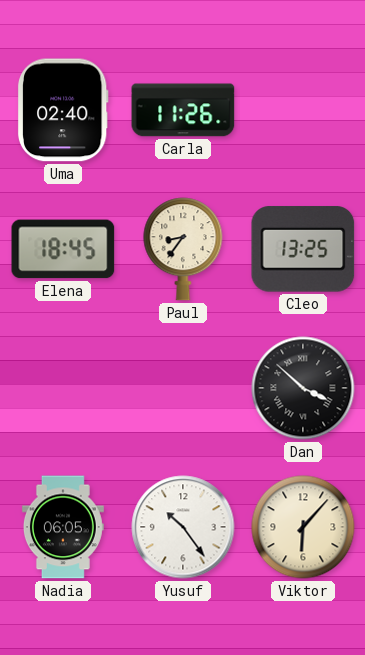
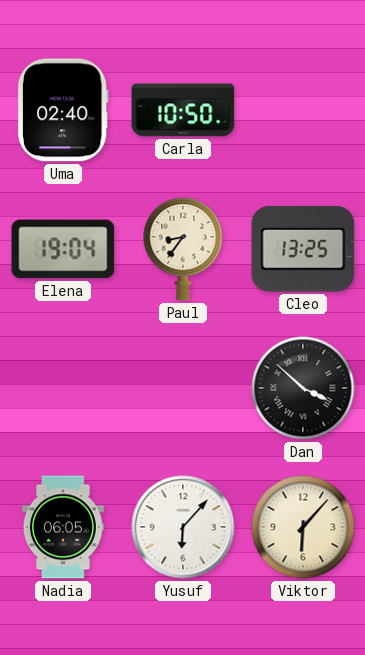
Carla: 11:26 -> 10:50
Elena: 18:45 -> 19:04
Yusuf: 10:24 -> 6:07
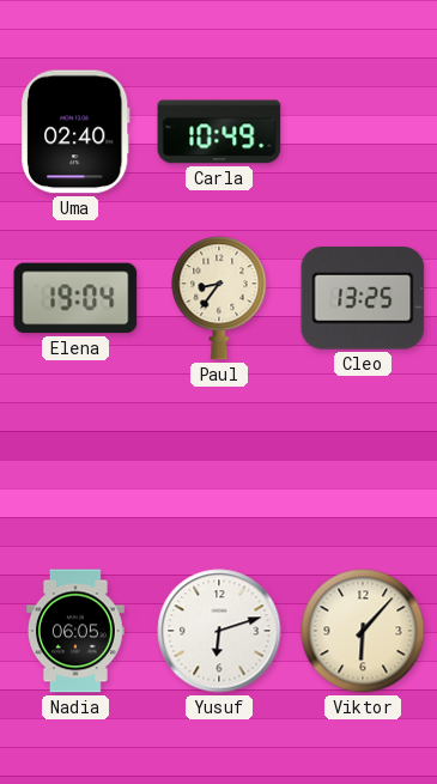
Carla: 10:50 -> 10:49
Dan: 3:52 -> none
Yusuf: 6:07 -> 6:12
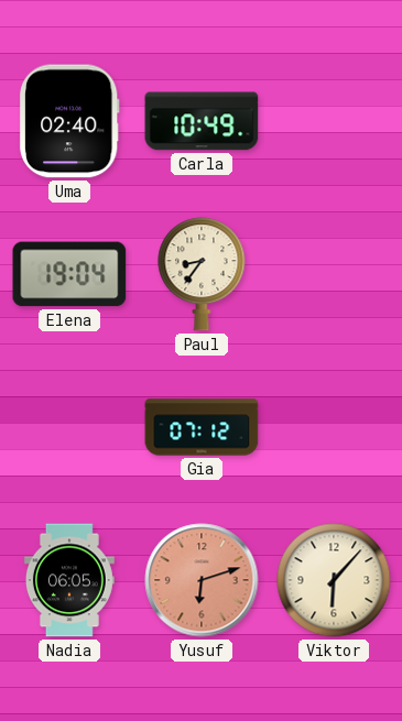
Cleo: 13:25 -> none
Gia: none -> 07:12
Yusuf dial: white -> salmon
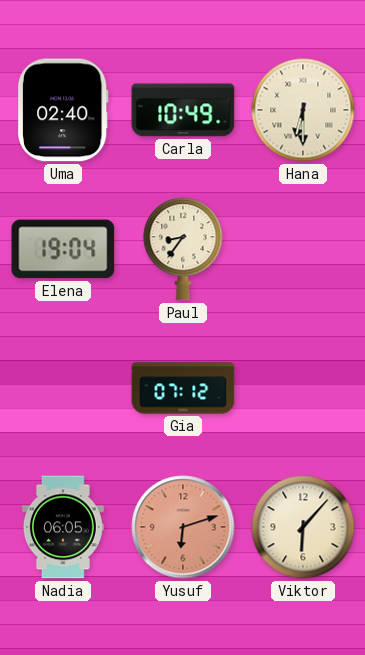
Hana: none -> 6:30
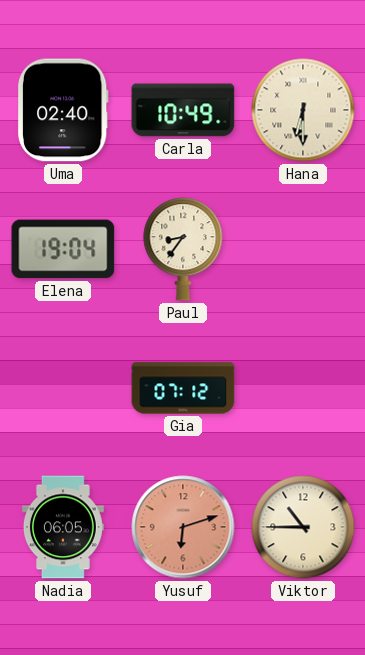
Viktor: 6:07 -> 10:45
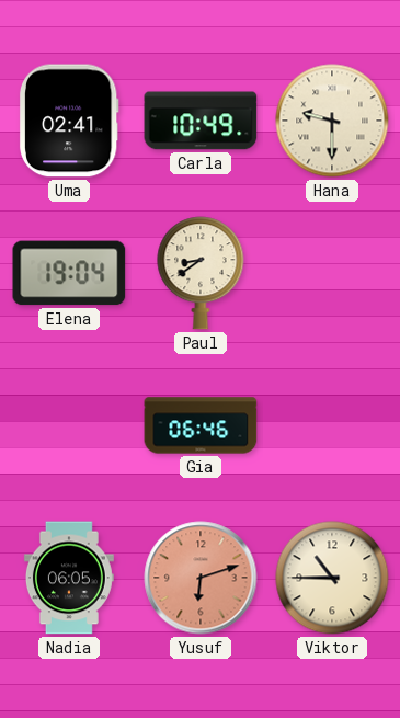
Uma: 02:40 -> 02:41
Hana: 6:30 -> 9:30
Paul: 8:36 -> 8:39
Gia: 07:12 -> 06:46
